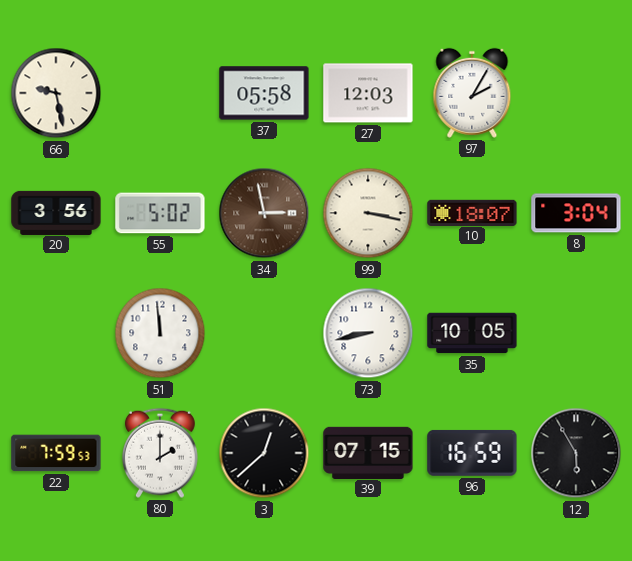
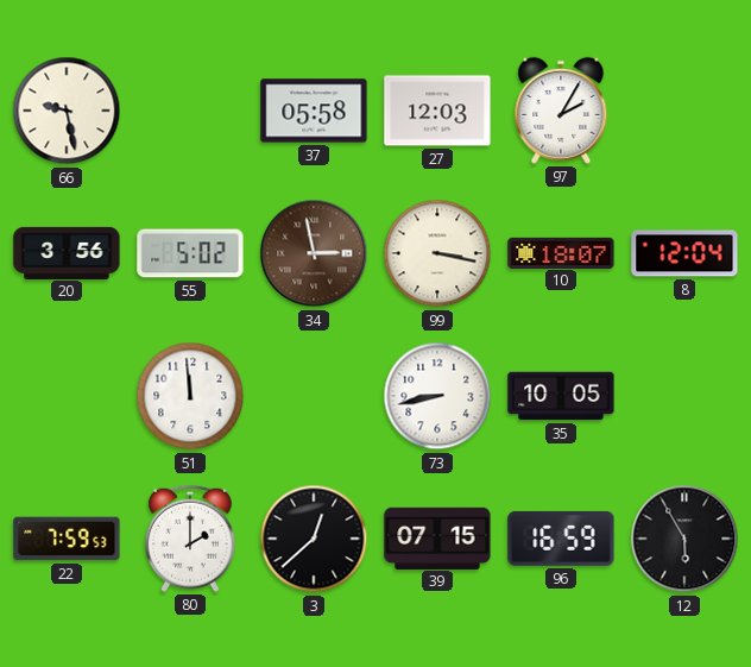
8: 3:04 -> 12:04
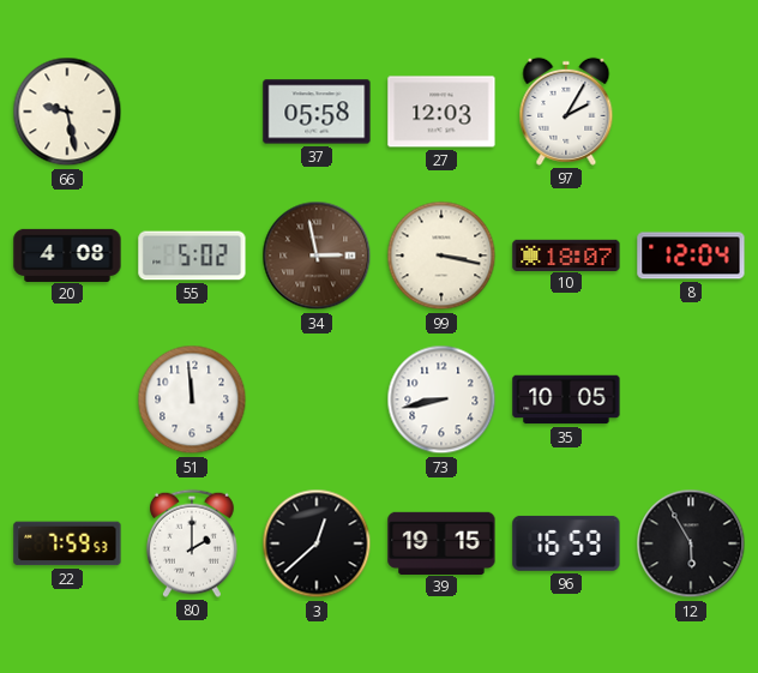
20: 3:56 -> 4:08
39: 07:15 -> 19:15
